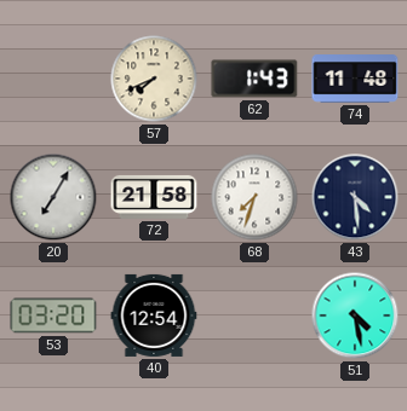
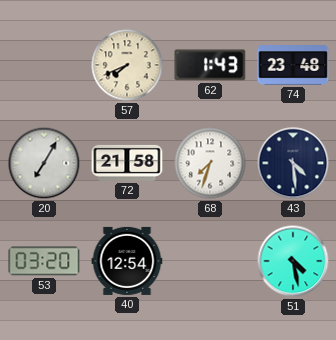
74: 11:48 -> 23:48
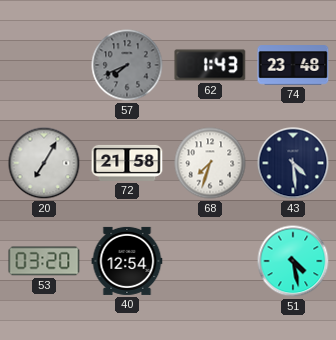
57 dial: cream -> grey
